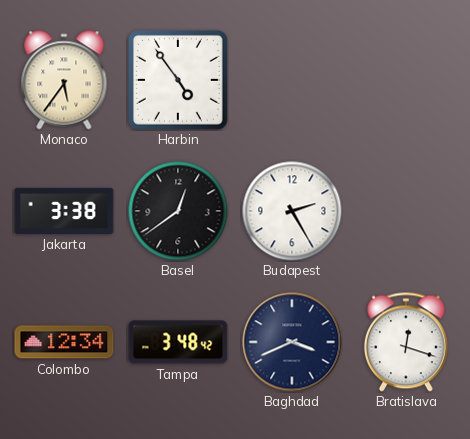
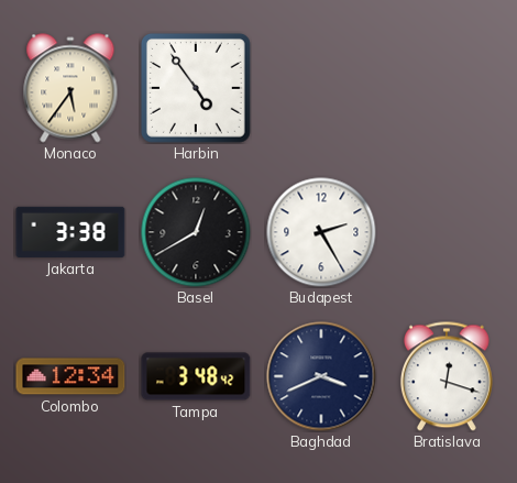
Basel: 12:39 -> 12:40
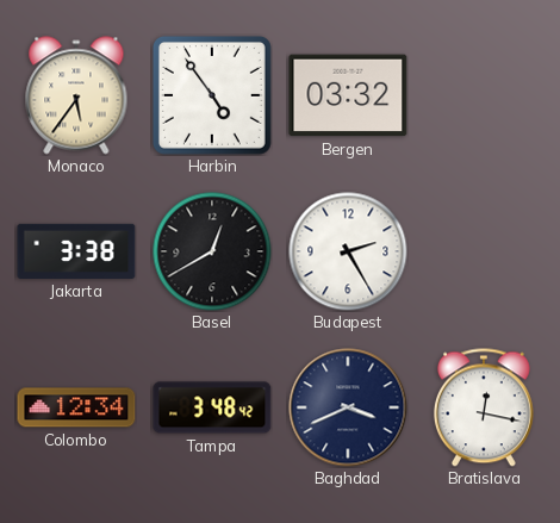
Bergen: none -> 03:32
Bratislava: 12:18 -> 12:17
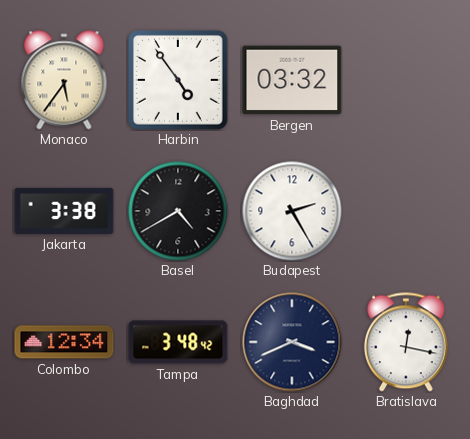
Basel: 12:40 -> 4:40
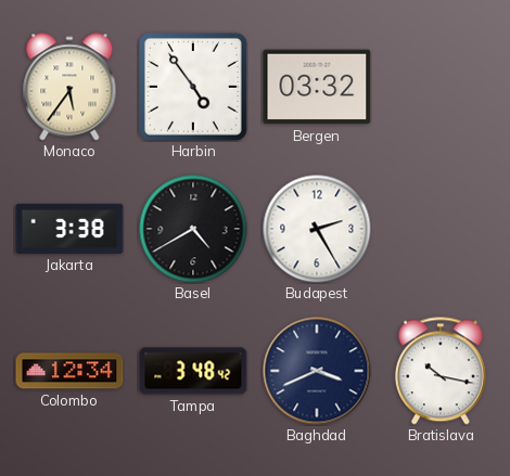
Bratislava: 12:17 -> 10:17
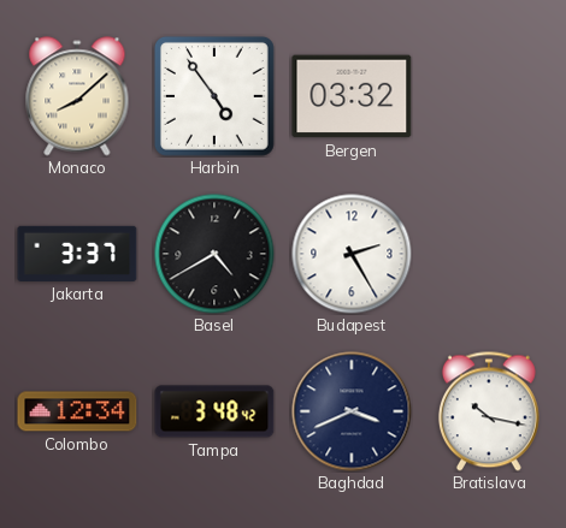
Monaco: 5:36 -> 8:08
Jakarta: 3:38 -> 3:37
